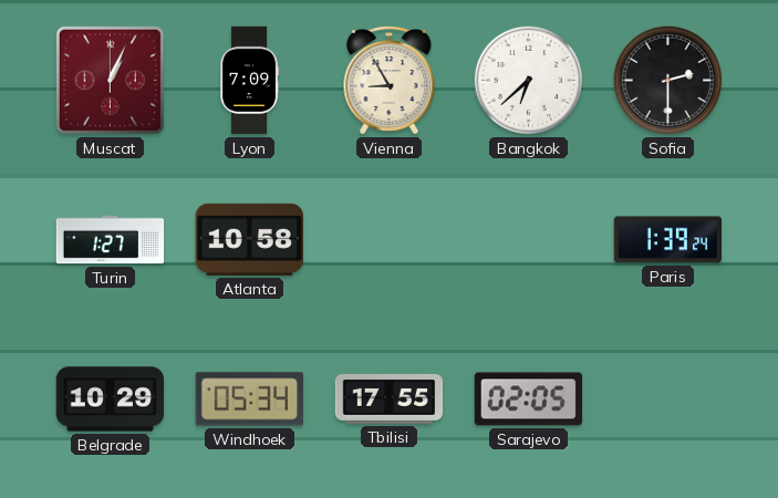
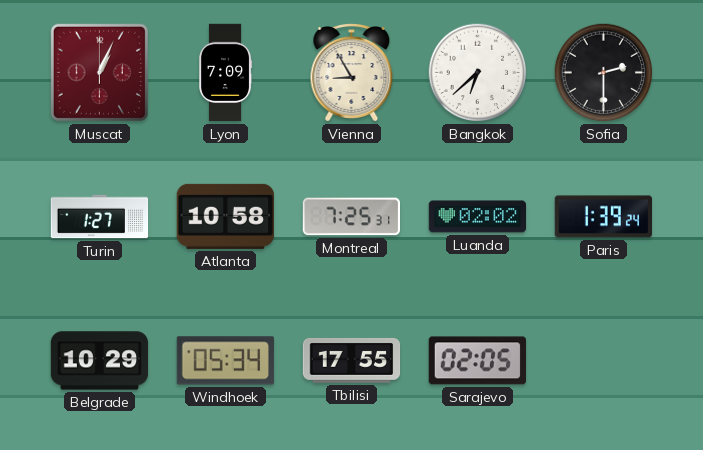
Montreal: none -> 7:25
Luanda: none -> 02:02
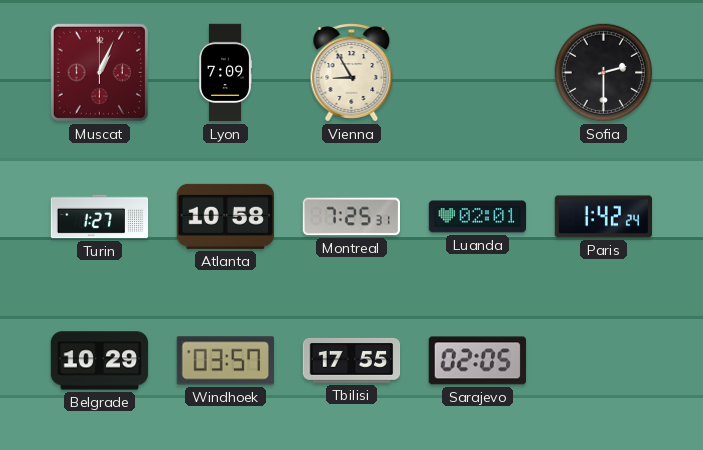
Bangkok: 6:38 -> none
Luanda: 02:02 -> 02:01
Paris: 1:39 -> 1:42
Windhoek: 05:34 -> 03:57
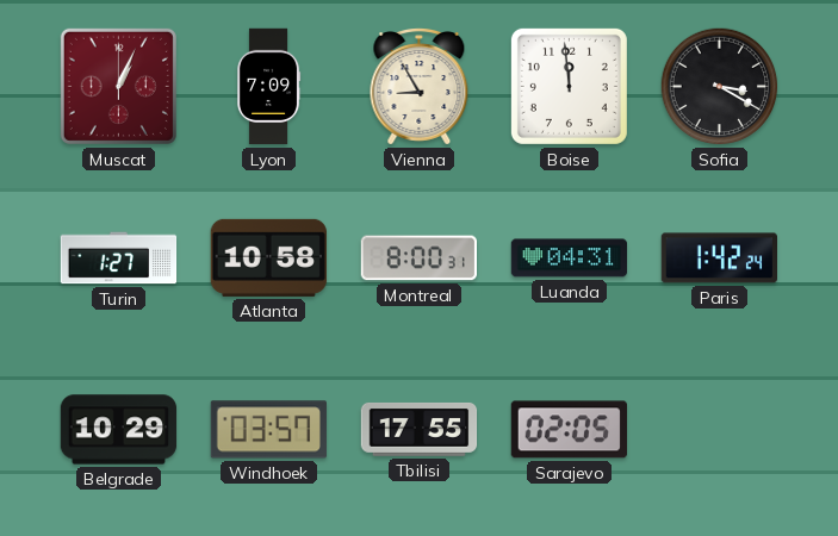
Boise: none -> 11:59
Sofia: 2:30 -> 3:20
Montreal: 7:25 -> 8:00
Luanda: 02:01 -> 04:31
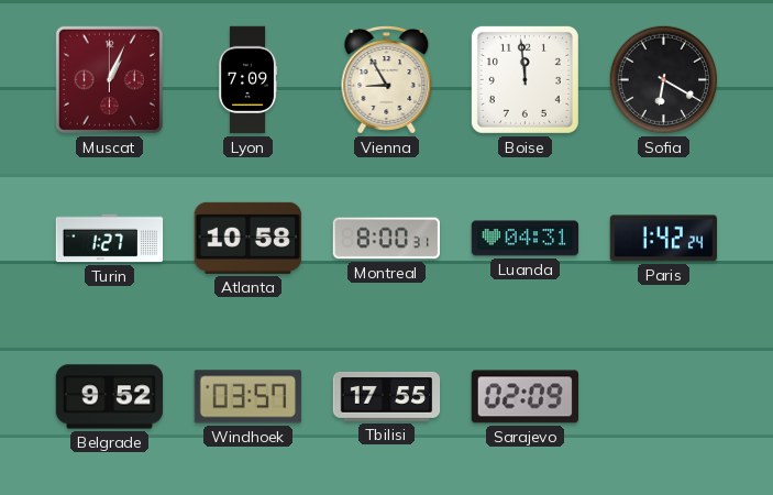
Sofia: 3:20 -> 6:20
Belgrade: 10:29 -> 9:52
Sarajevo: 02:05 -> 02:09
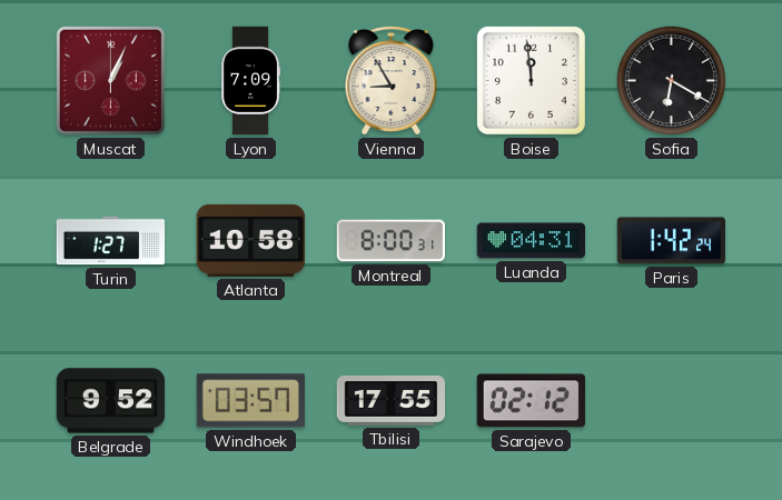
Sarajevo: 02:09 -> 02:12
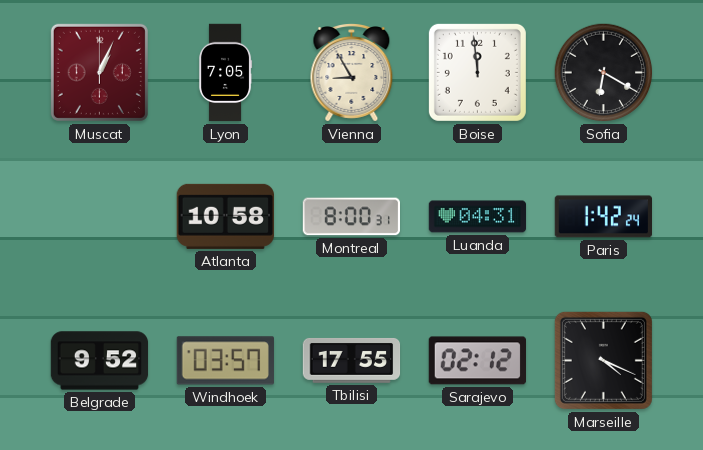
Lyon: 7:09 -> 7:05
Turin: 1:27 -> none
Marseille: none -> 4:19
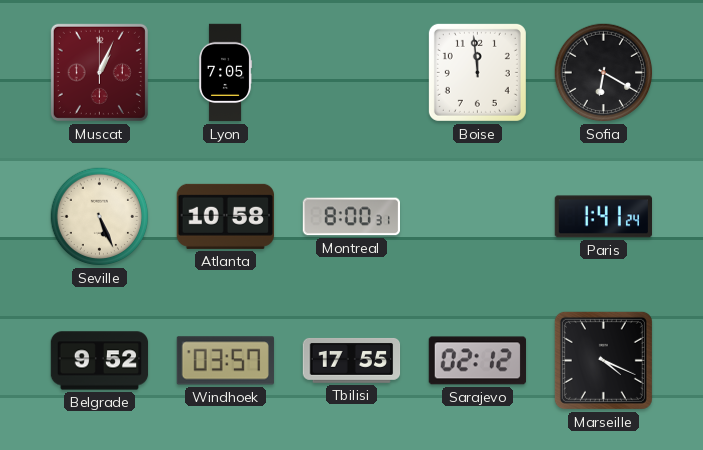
Vienna: 8:55 -> none
Seville: none -> 5:26
Luanda: 04:31 -> none
Paris: 1:42 -> 1:41
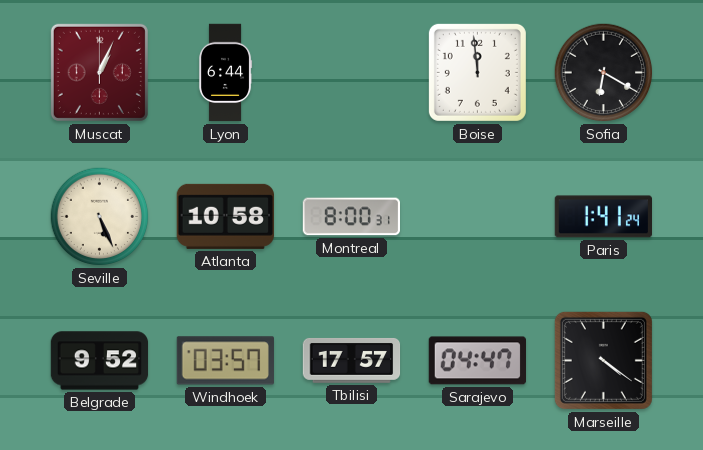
Lyon: 7:05 -> 6:44
Tbilisi: 17:55 -> 17:57
Sarajevo: 02:12 -> 04:47
Marseille: 4:19 -> 4:21
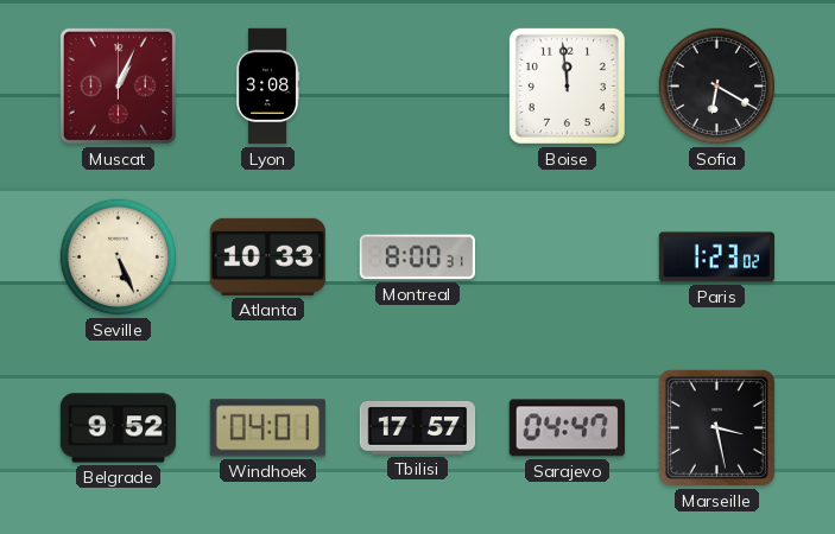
Lyon: 6:44 -> 3:08
Atlanta: 10:58 -> 10:33
Paris: 1:41 -> 1:23
Windhoek: 03:57 -> 04:01
Marseille: 4:21 -> 3:28
